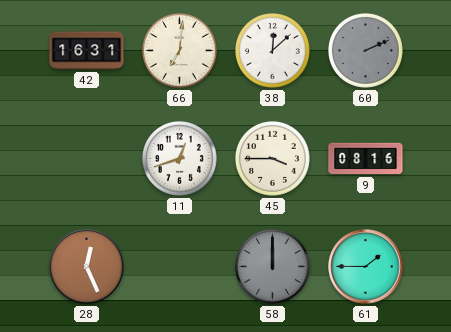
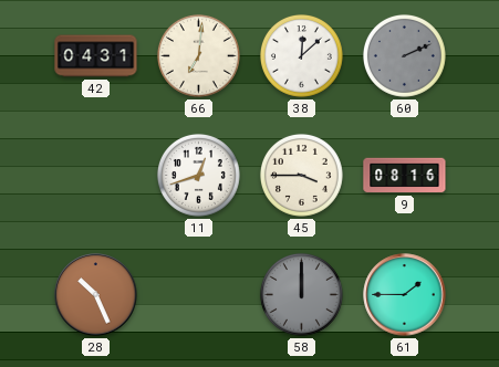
42: 16:31 -> 04:31
28: 12:26 -> 10:26
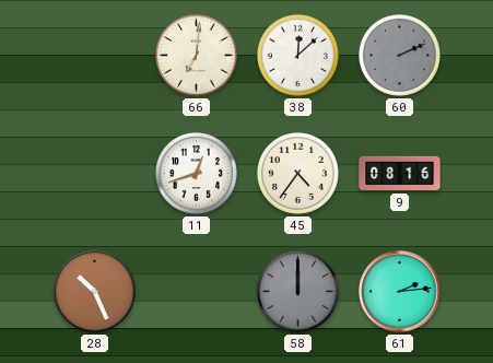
42: 04:31 -> none
45: 3:45 -> 4:36
61: 1:45 -> 2:14
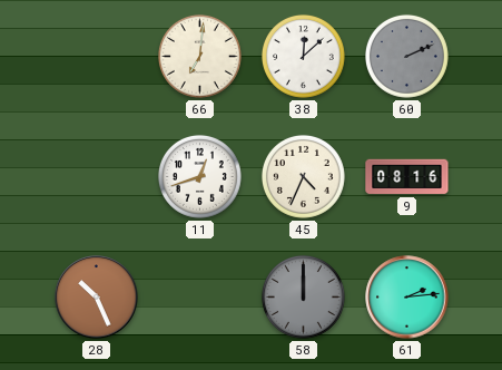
45: 4:36 -> 4:34
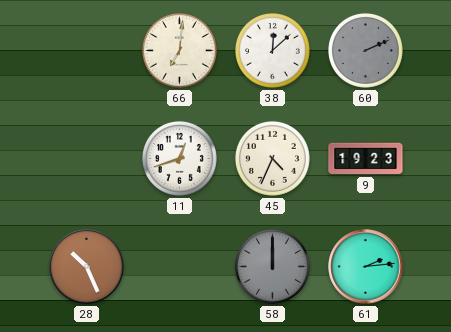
9: 08:16 -> 19:23
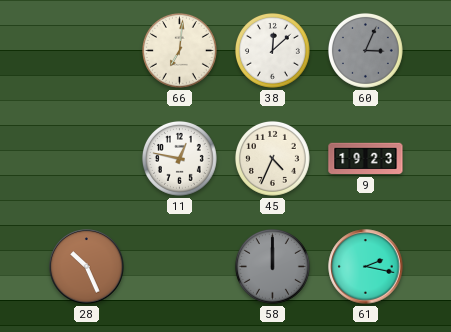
60: 2:11 -> 3:04
11: 12:42 -> 12:47
61: 2:14 -> 2:17
